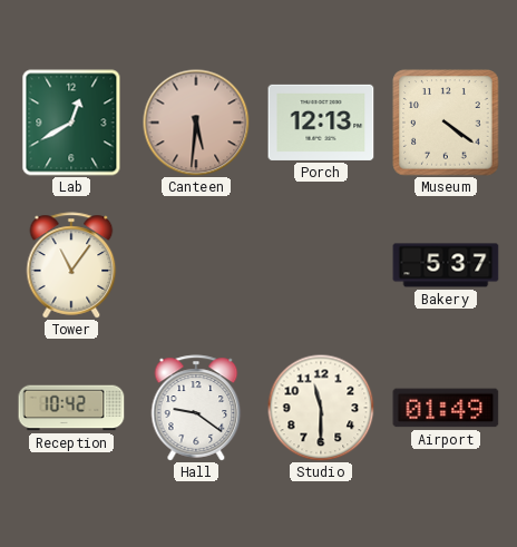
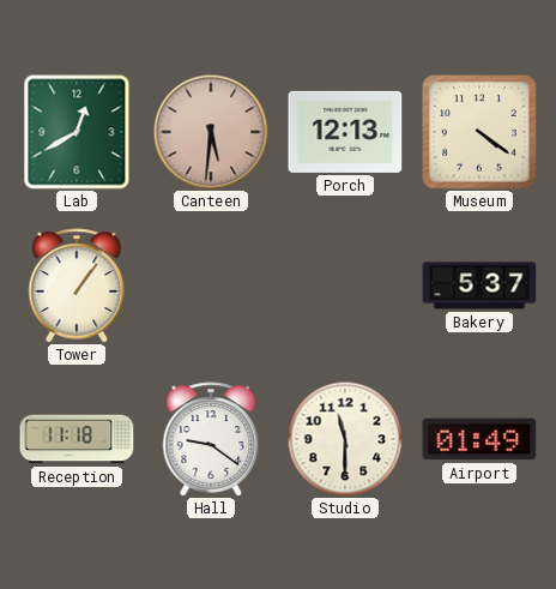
Tower: 11:06 -> 1:06
Reception: 10:42 -> 11:18
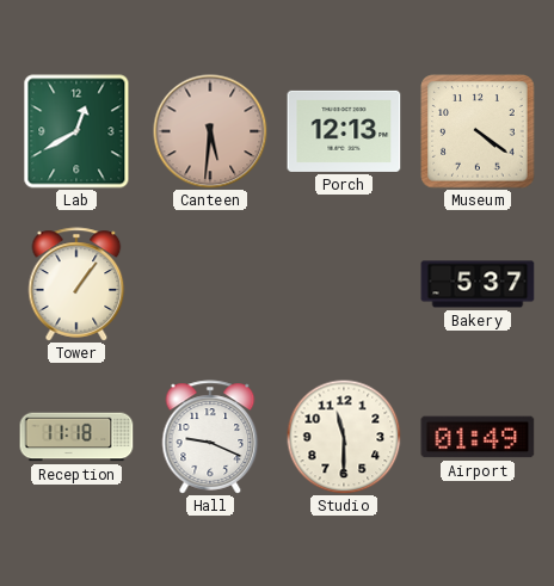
Hall: 9:21 -> 9:19
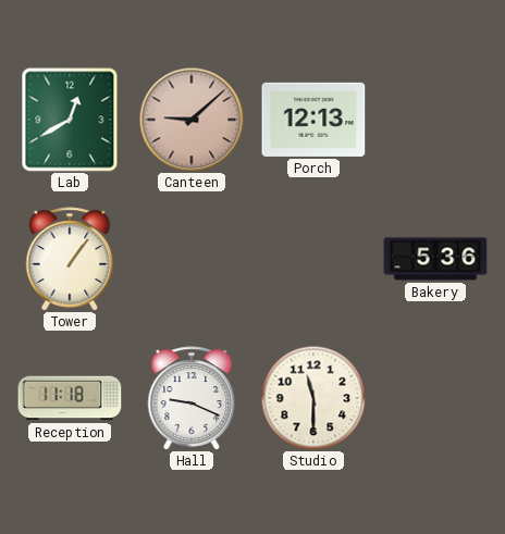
Canteen: 5:31 -> 9:08
Museum: 4:21 -> none
Bakery: 5:37 -> 5:36
Airport: 01:49 -> none
